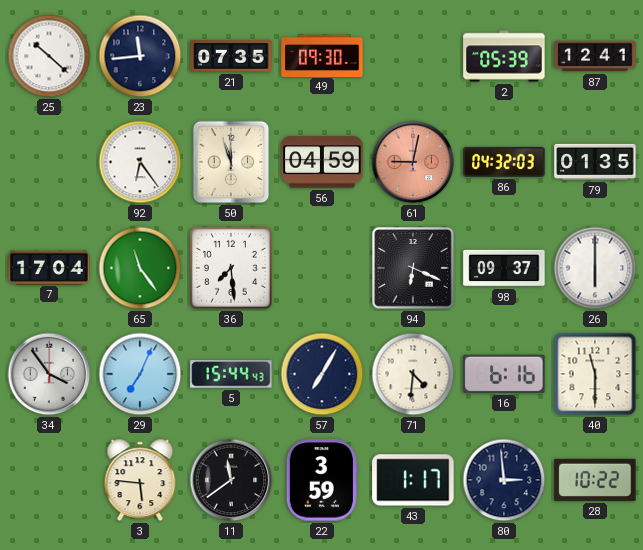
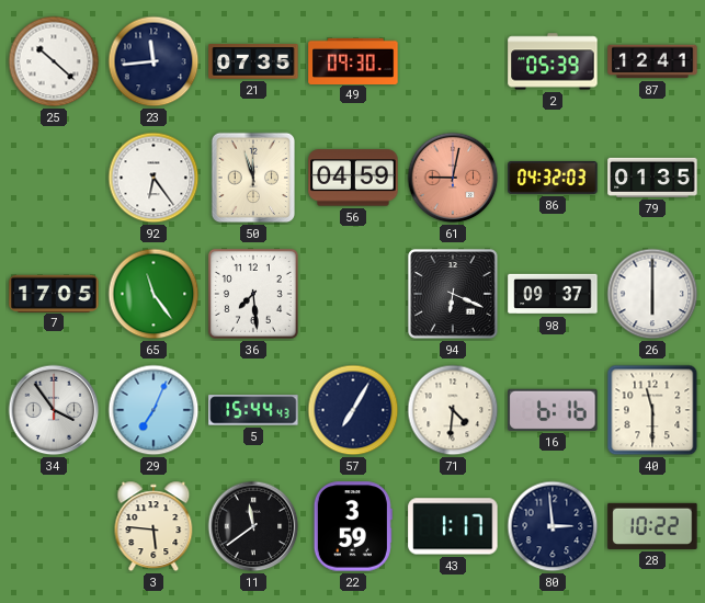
7: 17:04 -> 17:05
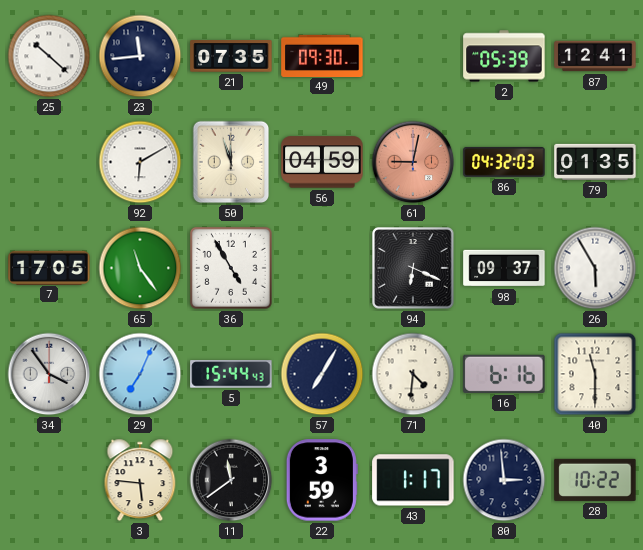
92: 6:24 -> 6:10
36: 7:29 -> 4:55
26: 6:00 -> 5:55
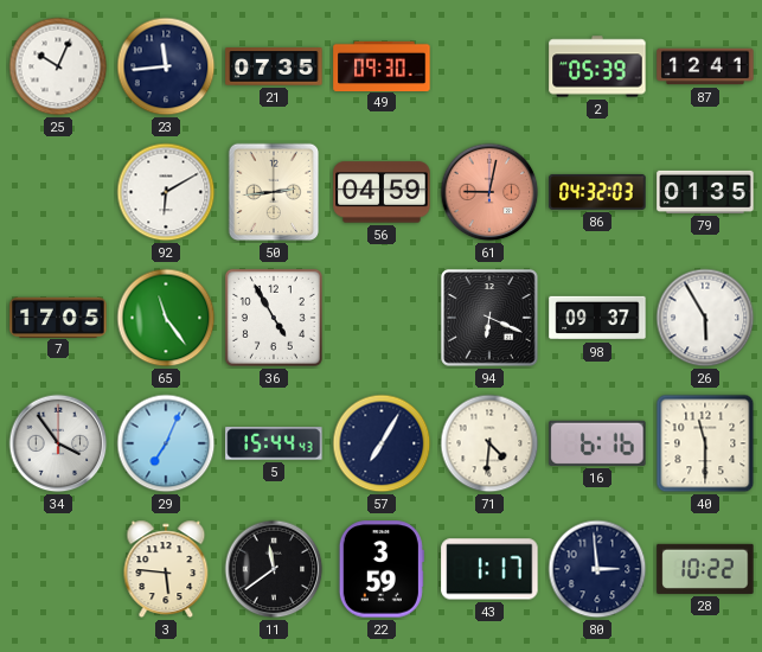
25: 10:22 -> 10:04
50: 11:57 -> 2:44
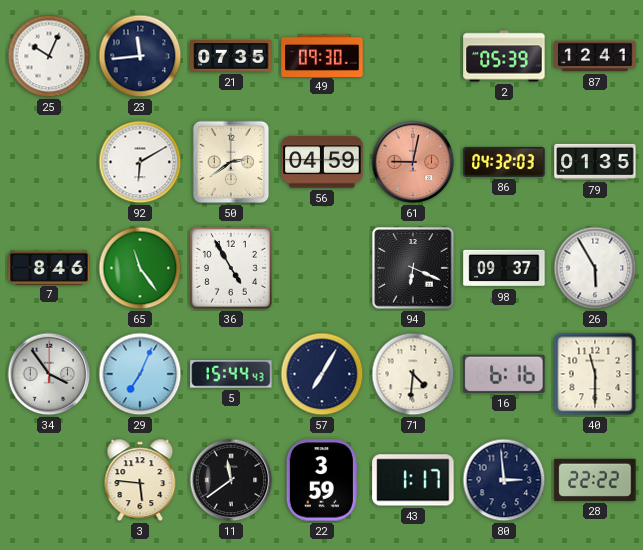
50: 2:44 -> 2:39
7: 17:05 -> 8:46
28: 10:22 -> 22:22
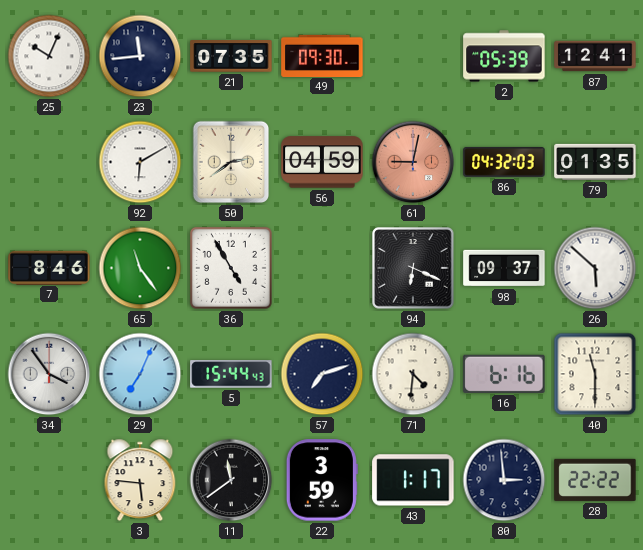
26: 5:55 -> 5:52
57: 7:05 -> 7:12
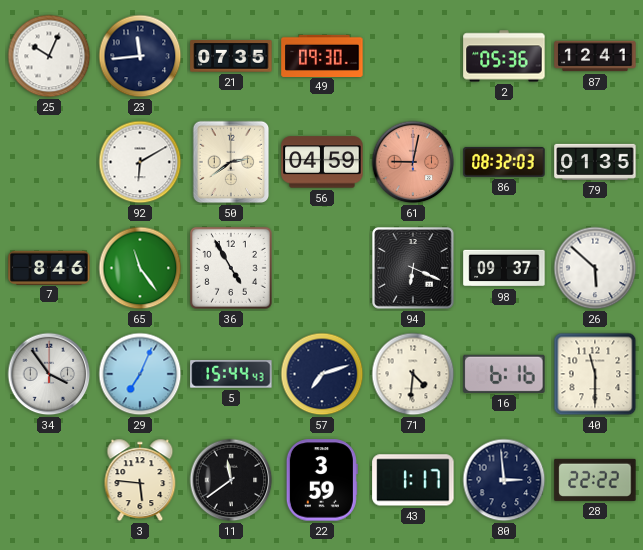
2: 05:39 -> 05:36
86: 04:32 -> 08:32
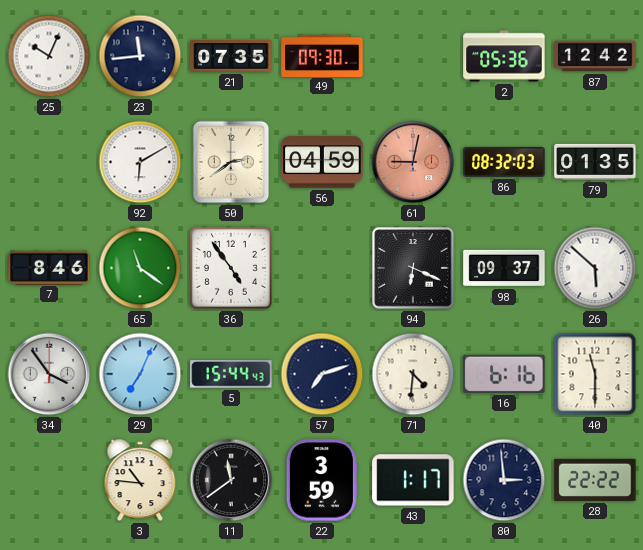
87: 12:41 -> 12:42
65: 11:24 -> 11:21
36: 4:55 -> 4:54
3: 5:46 -> 10:46
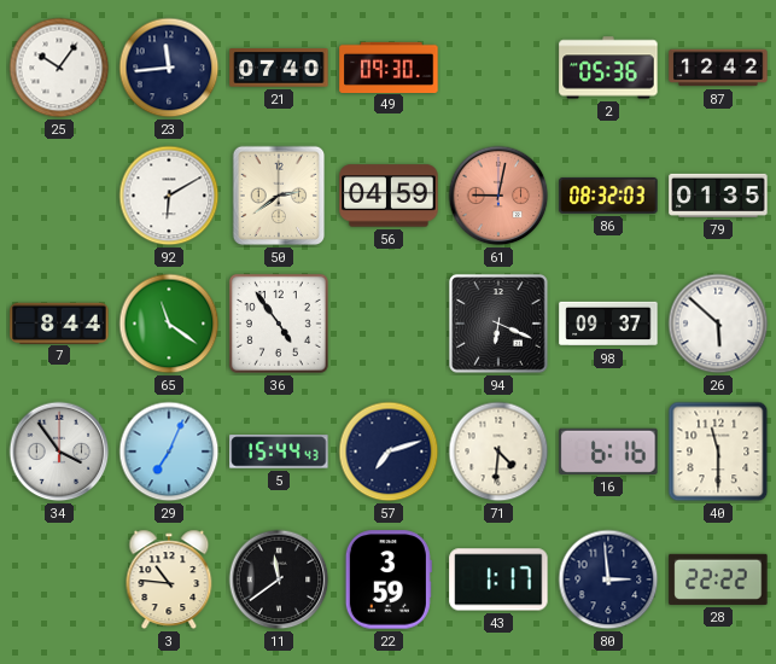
25: 10:04 -> 10:06
21: 07:35 -> 07:40
7: 8:46 -> 8:44
